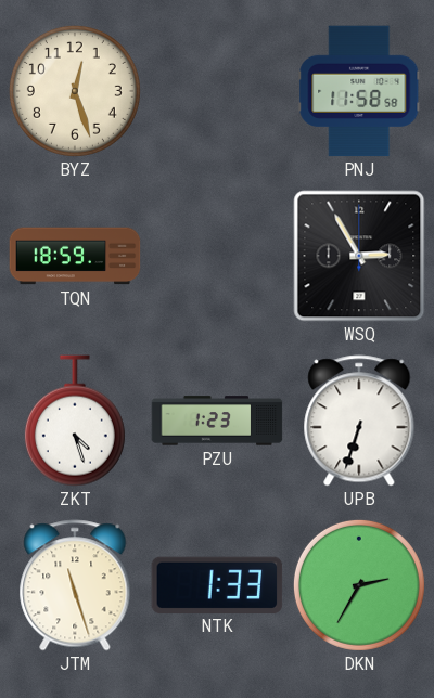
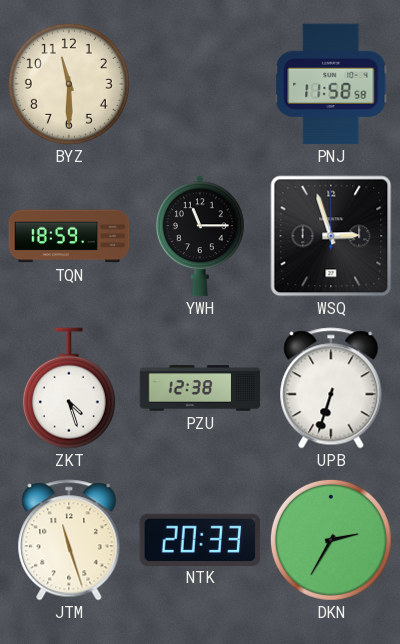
BYZ: 12:27 -> 11:30
YWH: none -> 11:15
WSQ: 2:55 -> 2:57
PZU: 1:23 -> 12:38
NTK: 1:33 -> 20:33
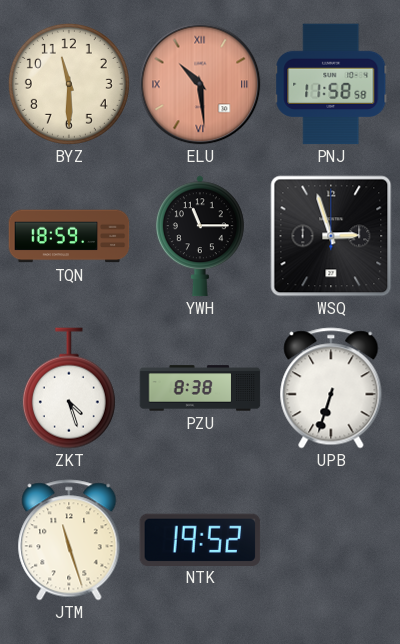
ELU: none -> 10:29
PZU: 12:38 -> 8:38
NTK: 20:33 -> 19:52
DKN: 2:35 -> none
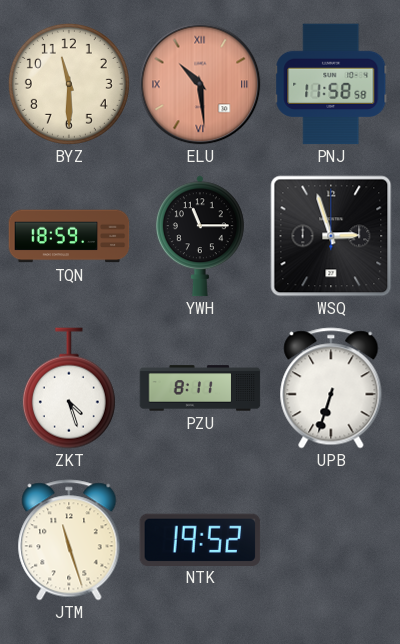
PZU: 8:38 -> 8:11
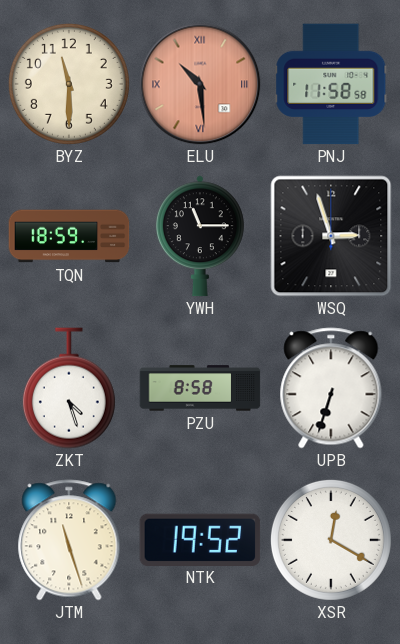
PZU: 8:11 -> 8:58
XSR: none -> 12:20
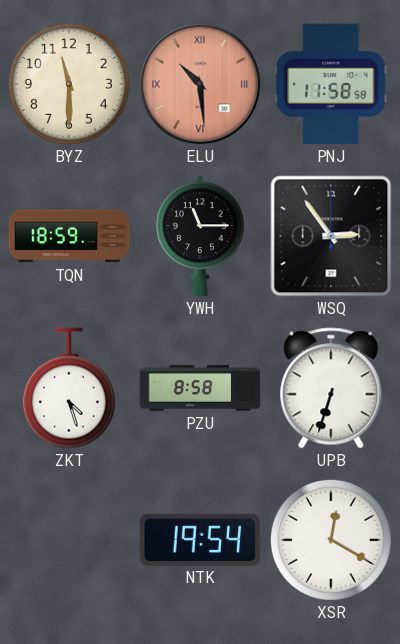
WSQ: 2:57 -> 2:54
JTM: 11:27 -> none
NTK: 19:52 -> 19:54
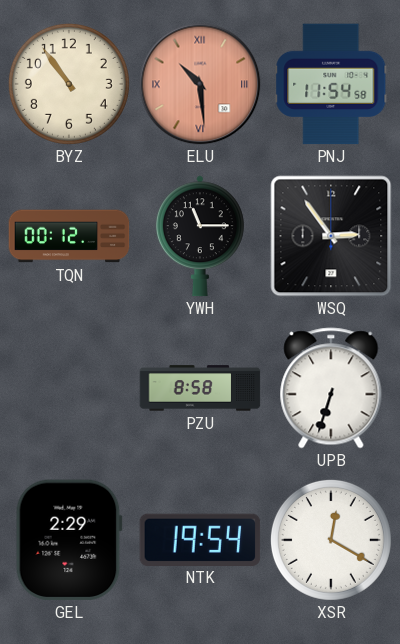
BYZ: 11:30 -> 10:54
PNJ: 11:58 -> 11:54
TQN: 18:59 -> 00:12
ZKT: 4:27 -> none
GEL: none -> 2:29
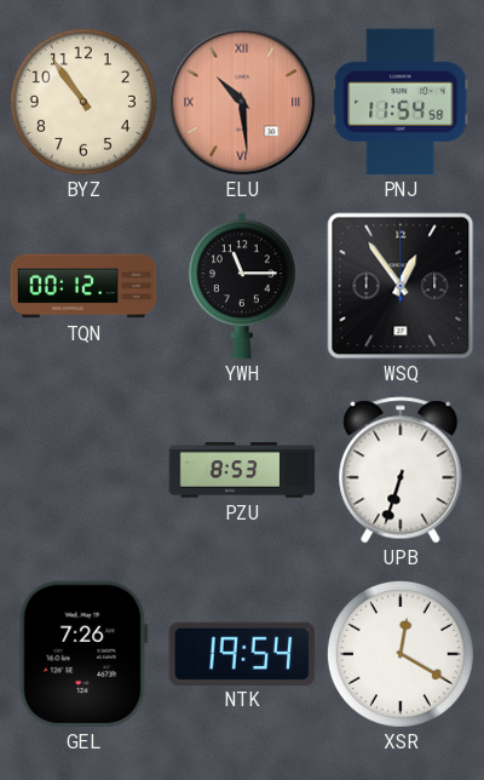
WSQ: 2:54 -> 12:54
PZU: 8:58 -> 8:53
GEL: 2:29 -> 7:26
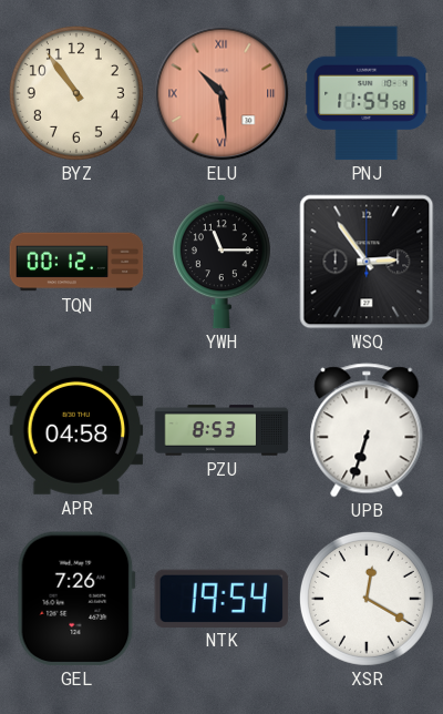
WSQ: 12:54 -> 2:54
APR: none -> 04:58
